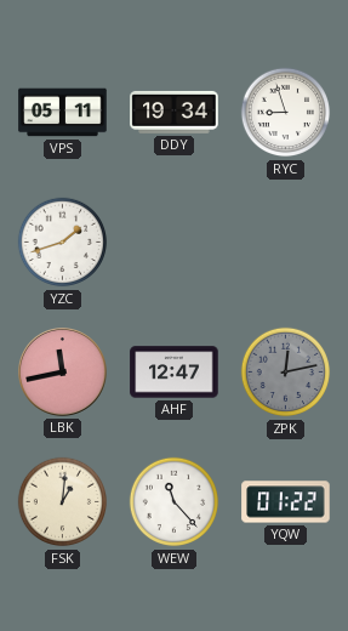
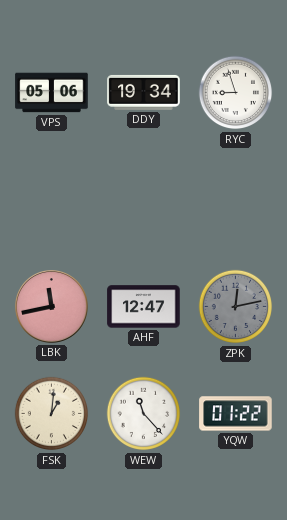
VPS: 05:11 -> 05:06
YZC: 1:42 -> none
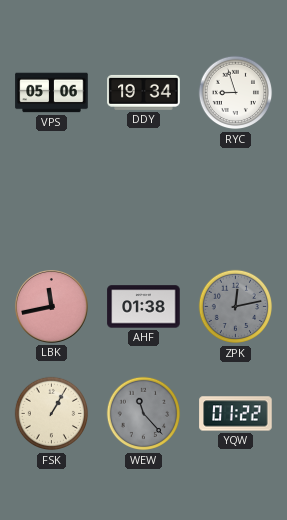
AHF: 12:47 -> 01:38
FSK: 1:01 -> 1:05
WEW dial: white -> grey
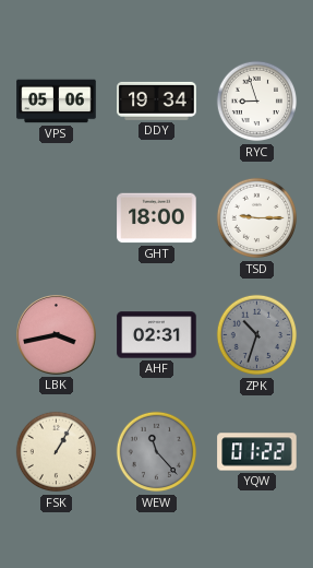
GHT: none -> 18:00
TSD: none -> 9:15
LBK: 11:43 -> 3:43
AHF: 01:38 -> 02:31
ZPK: 12:13 -> 10:33
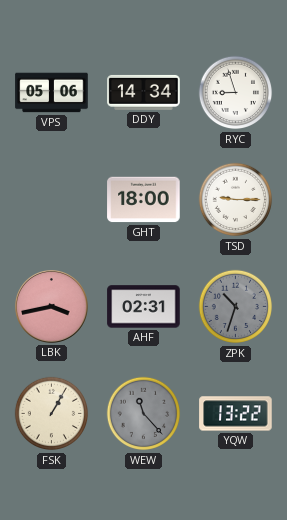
DDY: 19:34 -> 14:34
YQW: 01:22 -> 13:22
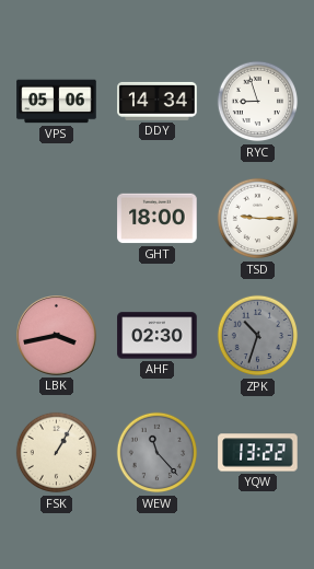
AHF: 02:31 -> 02:30
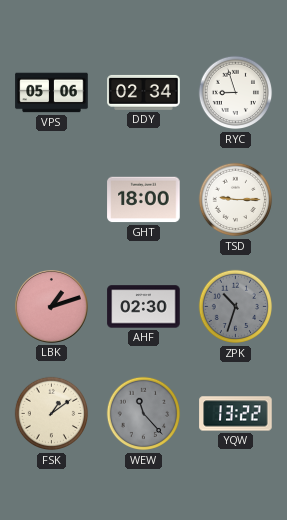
DDY: 14:34 -> 02:34
LBK: 3:43 -> 1:12
FSK: 1:05 -> 1:09
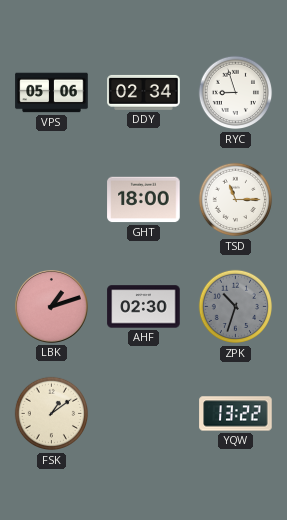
TSD: 9:15 -> 11:15
WEW: 11:23 -> none
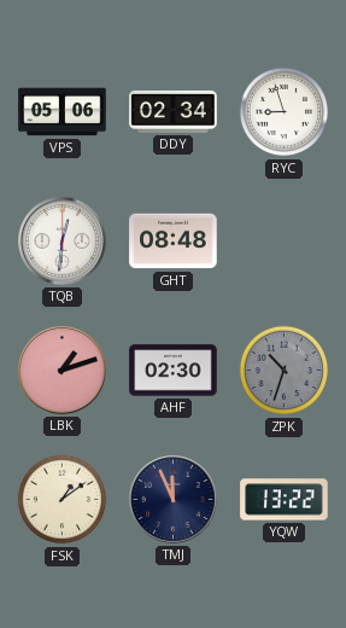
TQB: none -> 12:31
GHT: 18:00 -> 08:48
TSD: 11:15 -> none
TMJ: none -> 11:56
